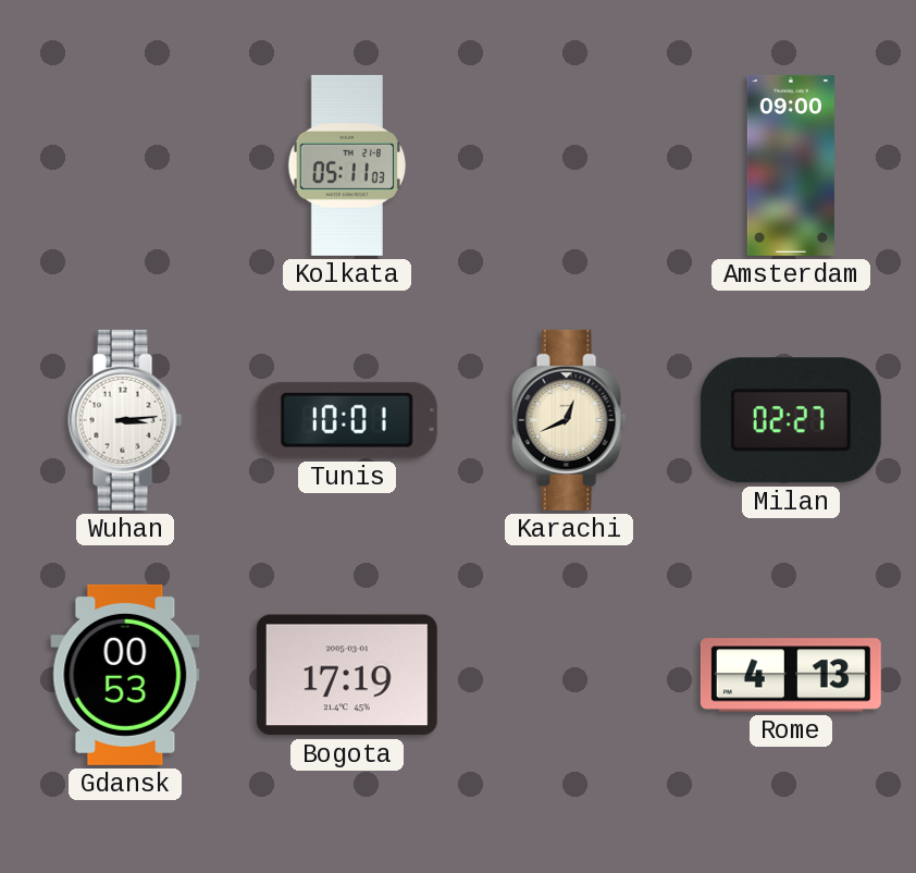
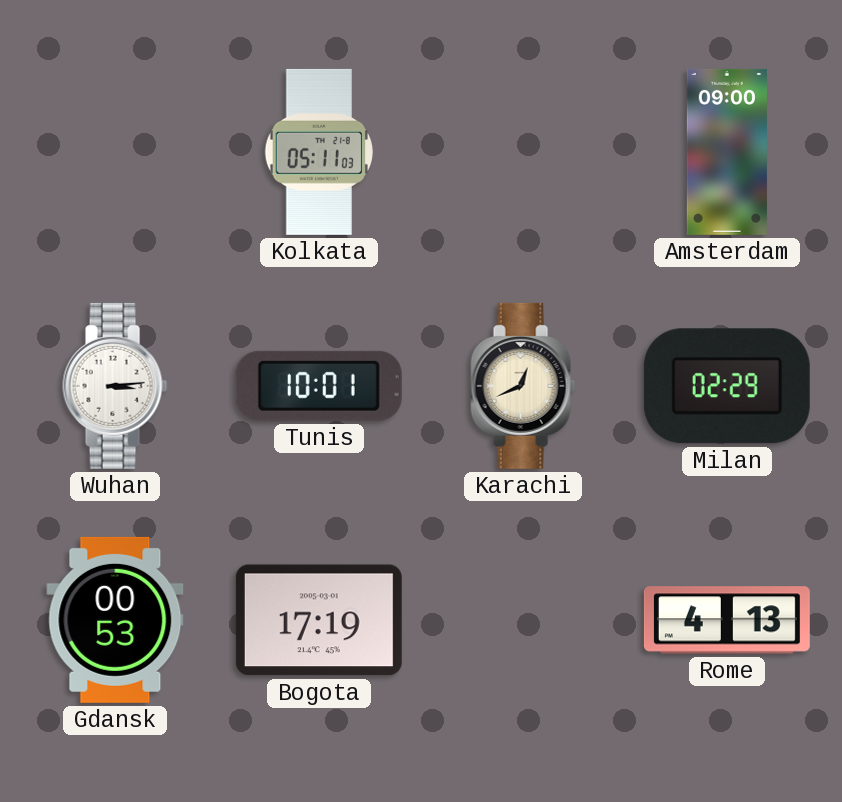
Milan: 02:27 -> 02:29
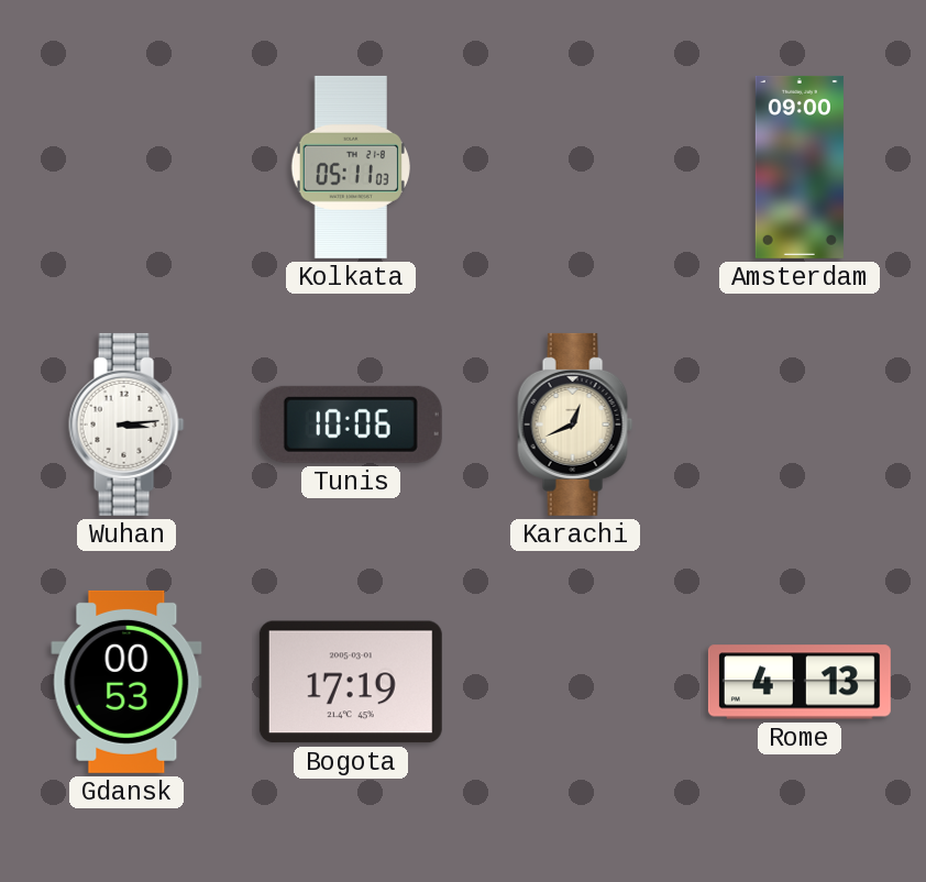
Tunis: 10:01 -> 10:06
Milan: 02:29 -> none
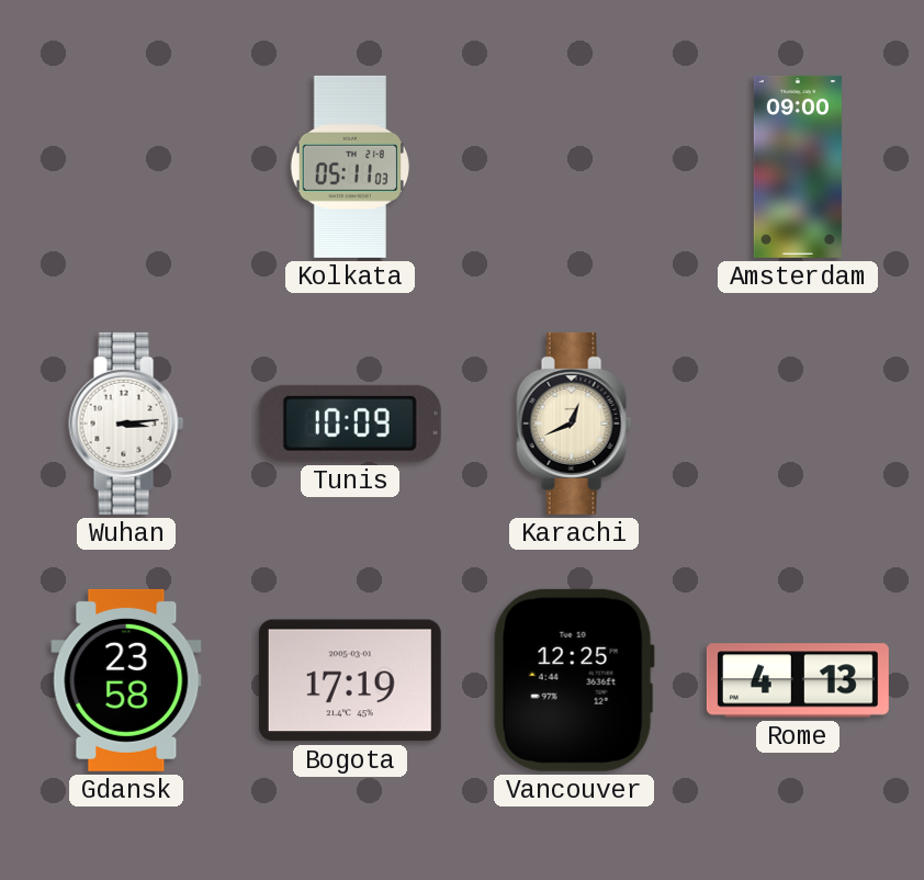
Tunis: 10:06 -> 10:09
Gdansk: 00:53 -> 23:58
Vancouver: none -> 12:25
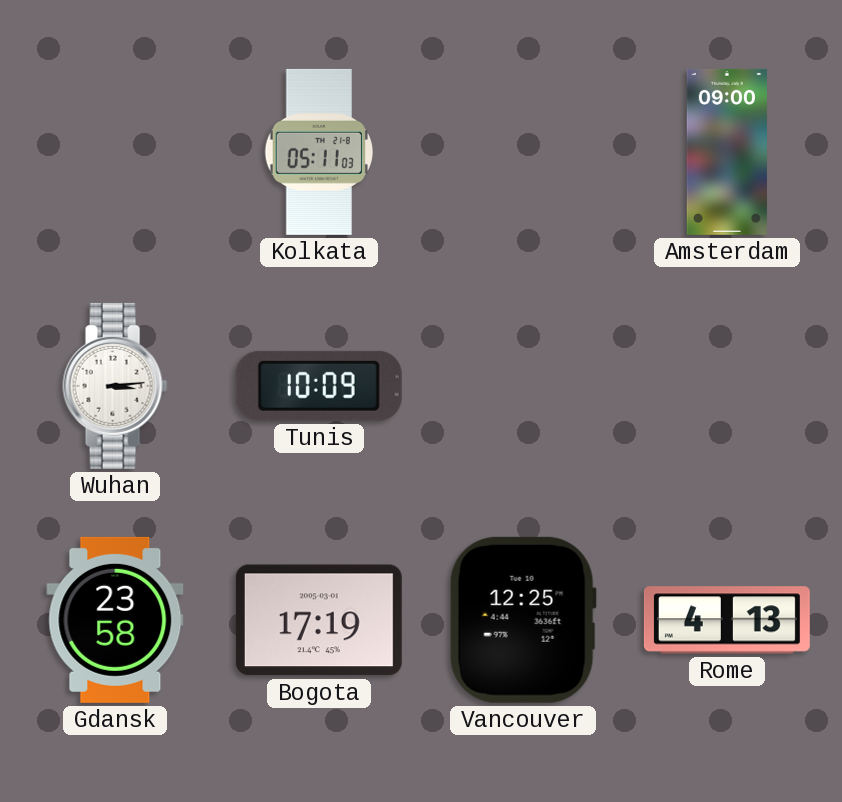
Karachi: 12:41 -> none
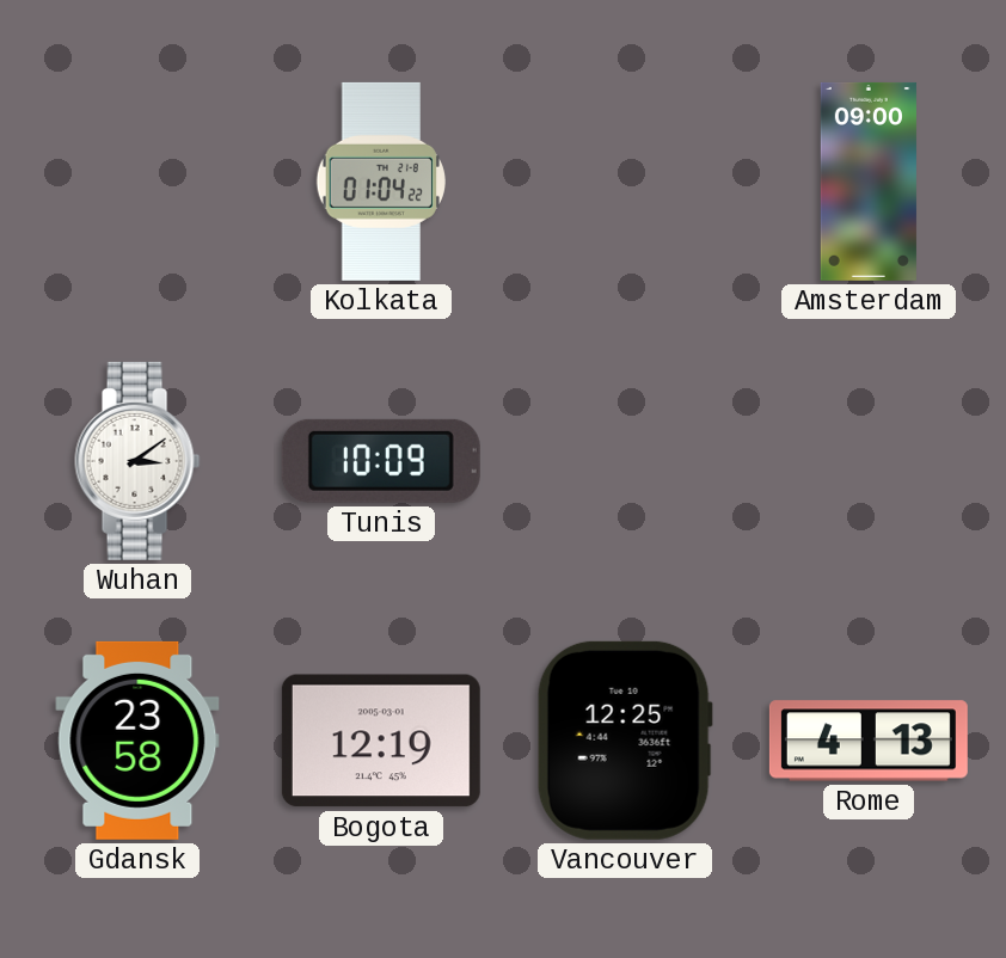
Kolkata: 05:11 -> 01:04
Wuhan: 3:14 -> 3:09
Bogota: 17:19 -> 12:19
